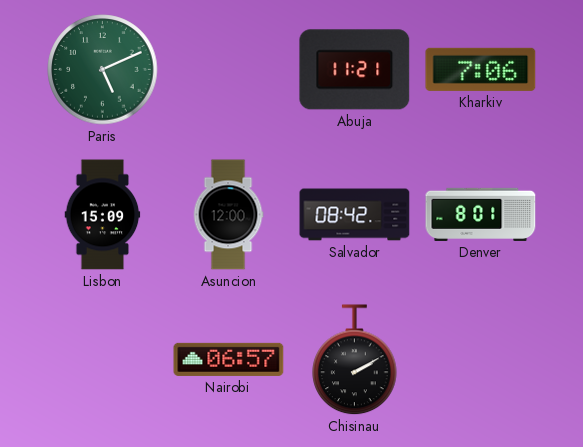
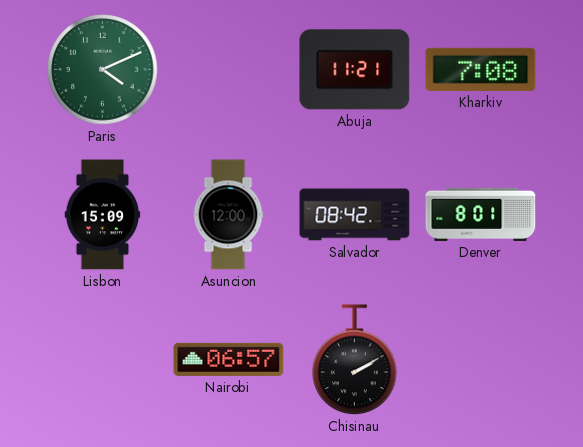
Paris: 5:11 -> 4:11
Kharkiv: 7:06 -> 7:08
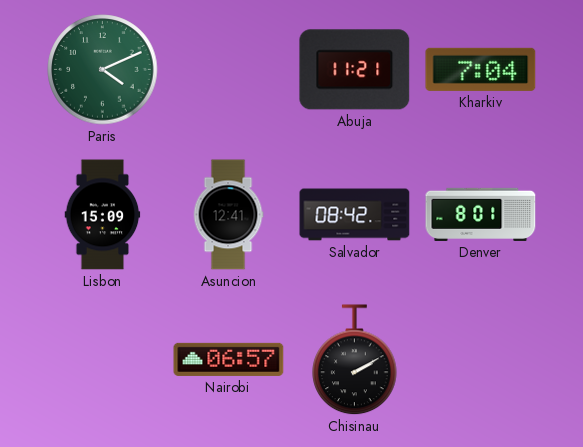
Kharkiv: 7:08 -> 7:04
Asuncion: 12:00 -> 12:41
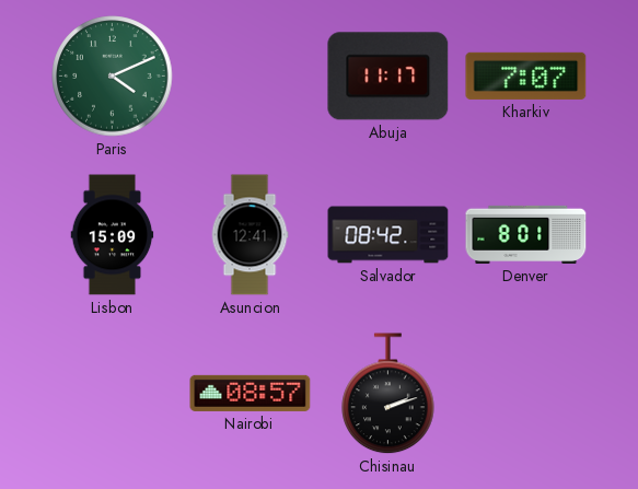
Abuja: 11:21 -> 11:17
Kharkiv: 7:04 -> 7:07
Nairobi: 06:57 -> 08:57
Chisinau: 2:10 -> 2:12
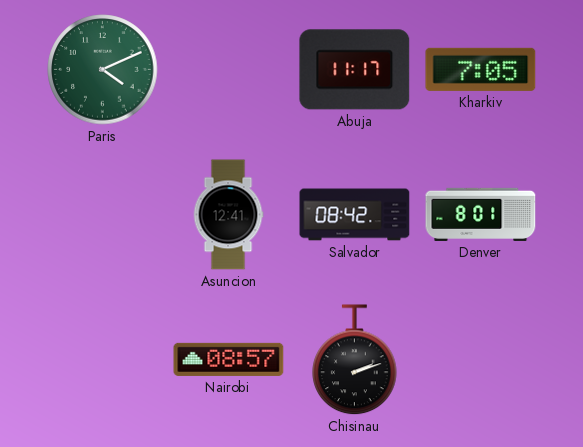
Kharkiv: 7:07 -> 7:05
Lisbon: 15:09 -> none
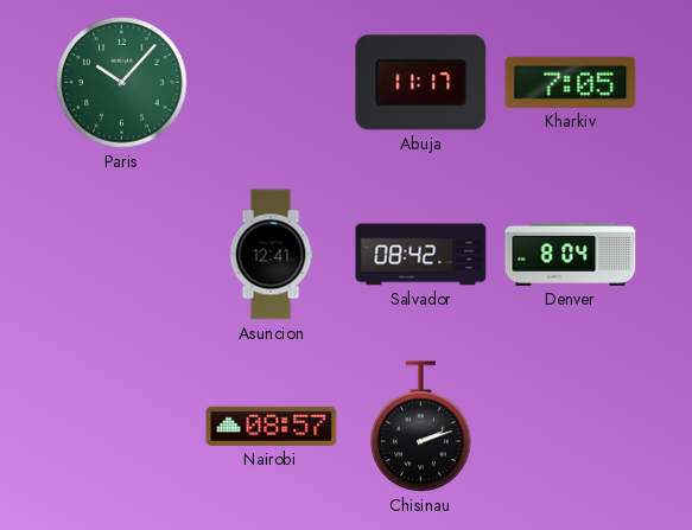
Paris: 4:11 -> 10:07
Denver: 8:01 -> 8:04
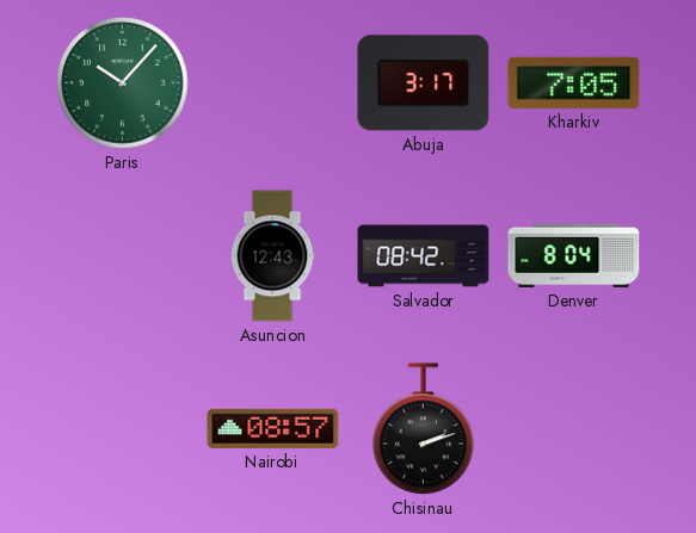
Abuja: 11:17 -> 3:17
Asuncion: 12:41 -> 12:43
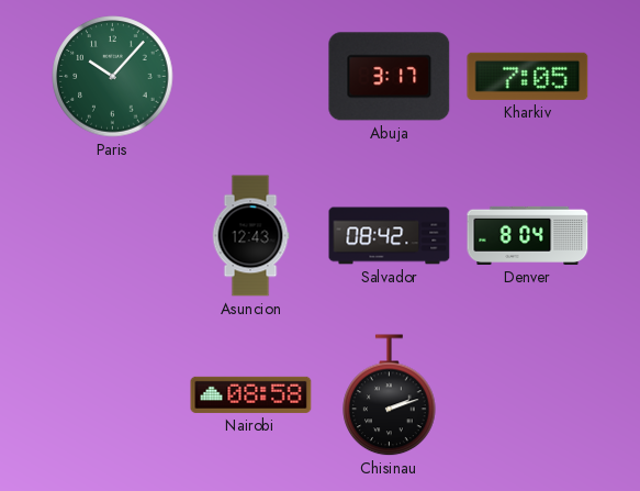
Nairobi: 08:57 -> 08:58
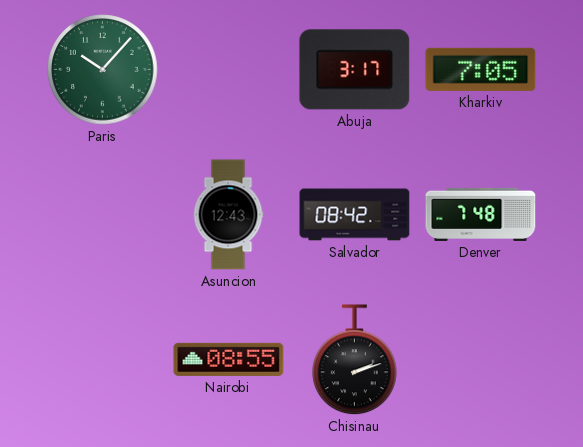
Denver: 8:04 -> 7:48
Nairobi: 08:58 -> 08:55
